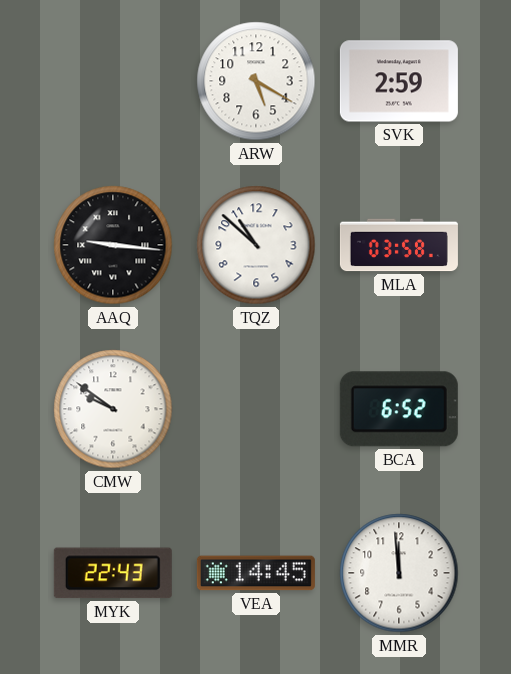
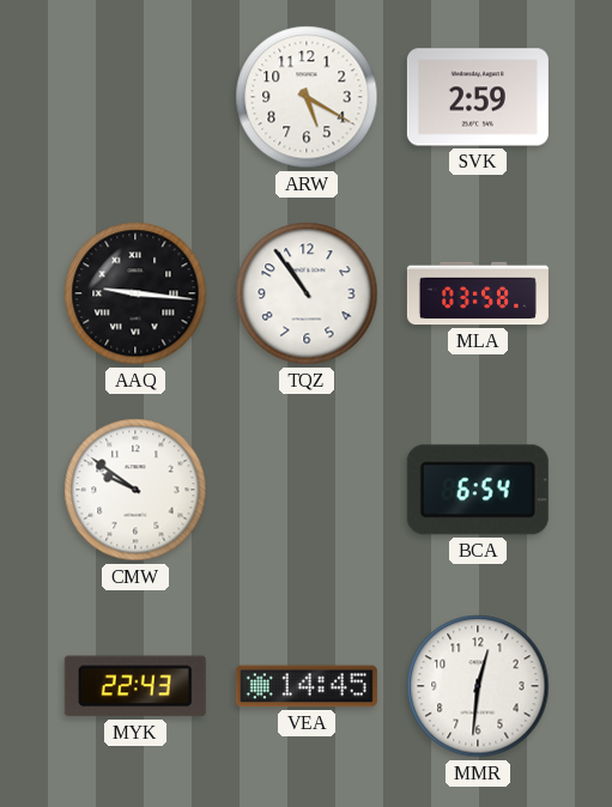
TQZ: 10:52 -> 10:54
BCA: 6:52 -> 6:54
MMR: 11:59 -> 12:31
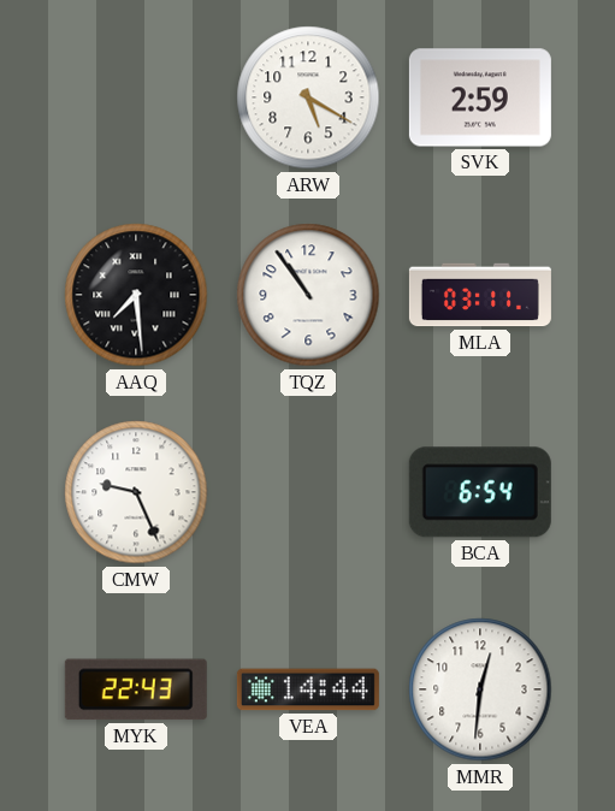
AAQ: 9:16 -> 7:29
MLA: 03:58 -> 03:11
CMW: 9:51 -> 9:26
VEA: 14:45 -> 14:44
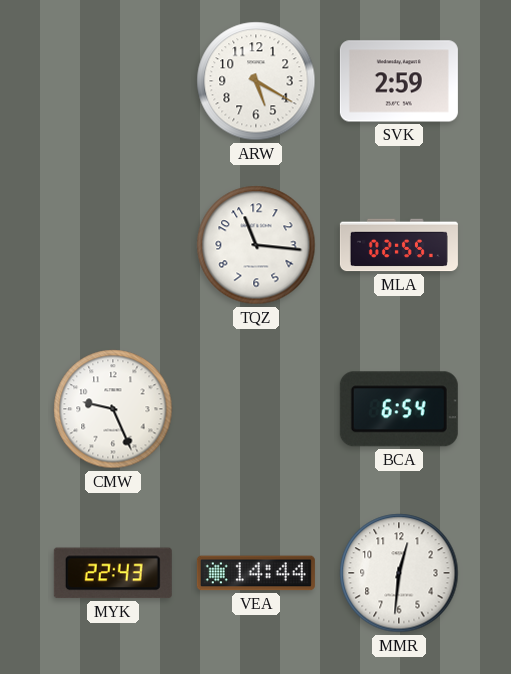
AAQ: 7:29 -> none
TQZ: 10:54 -> 11:16
MLA: 03:11 -> 02:55
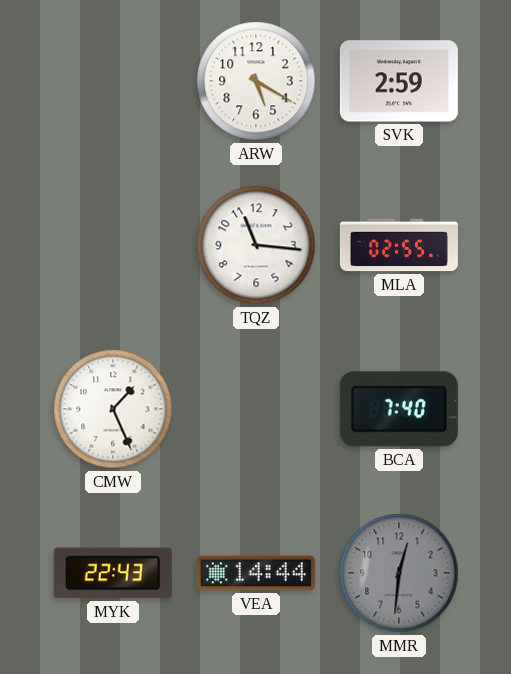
CMW: 9:26 -> 1:26
BCA: 6:54 -> 7:40
MMR dial: white -> grey
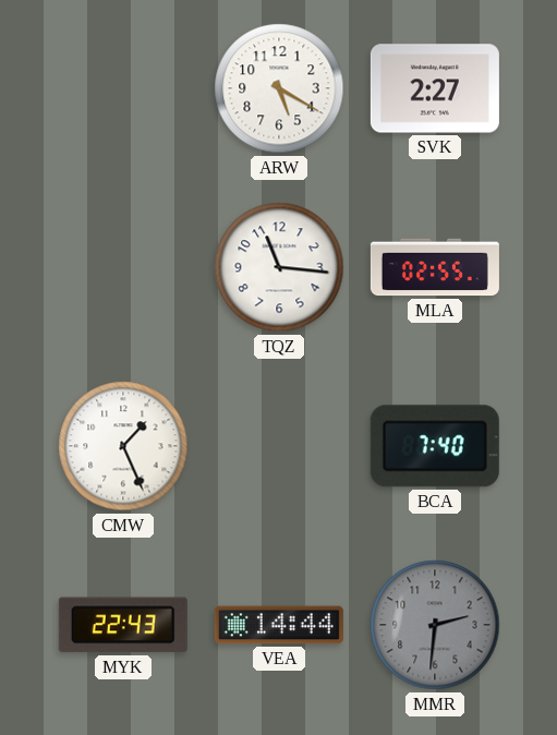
SVK: 2:59 -> 2:27
MMR: 12:31 -> 2:31
